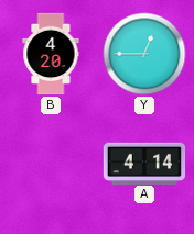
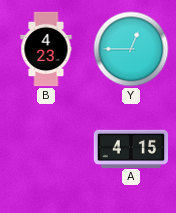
B: 4:20 -> 4:23
A: 4:14 -> 4:15
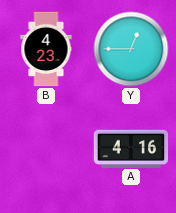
A: 4:15 -> 4:16
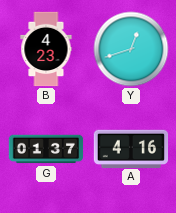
Y: 12:45 -> 12:42
G: none -> 01:37
